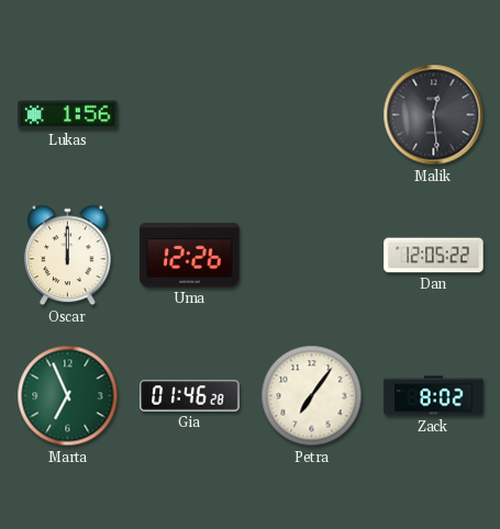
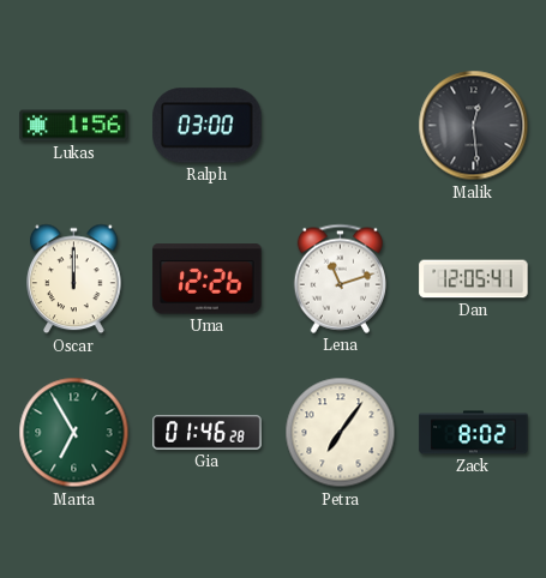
Ralph: none -> 03:00
Lena: none -> 11:12
Dan: 12:05:22 -> 12:05:41
Marta: 6:56 -> 6:55
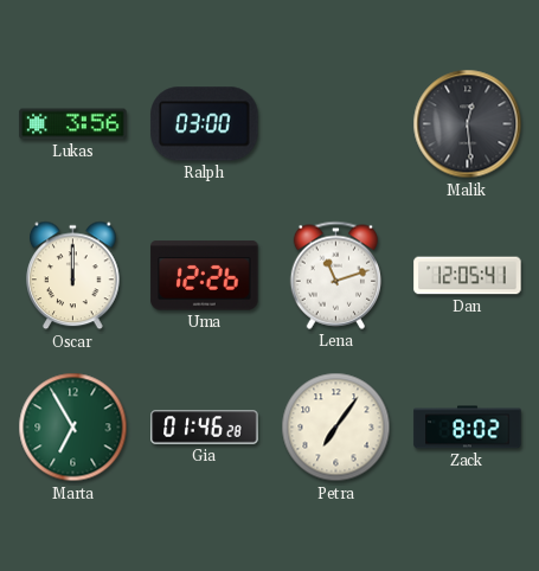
Lukas: 1:56 -> 3:56
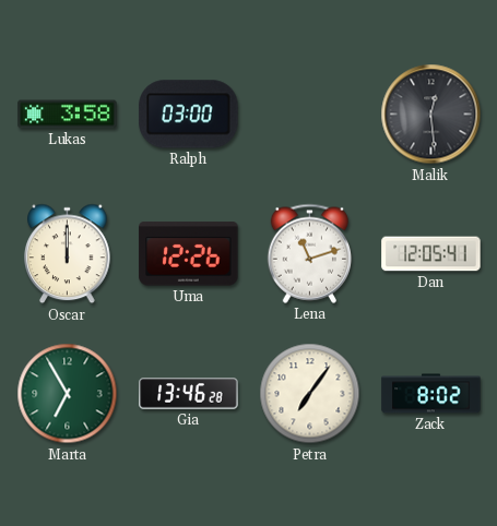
Lukas: 3:56 -> 3:58
Gia: 01:46 -> 13:46
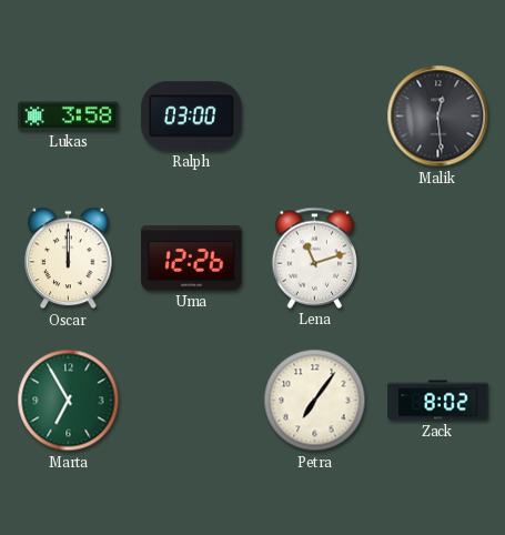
Dan: 12:05 -> none
Gia: 13:46 -> none
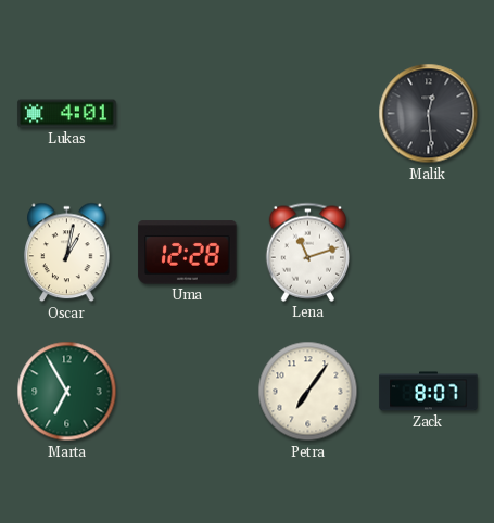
Lukas: 3:58 -> 4:01
Ralph: 03:00 -> none
Oscar: 12:00 -> 1:02
Uma: 12:26 -> 12:28
Zack: 8:02 -> 8:07
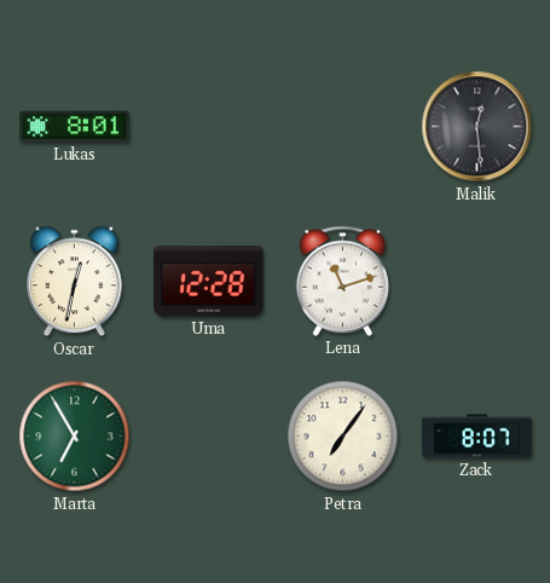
Lukas: 4:01 -> 8:01
Oscar: 1:02 -> 12:32
